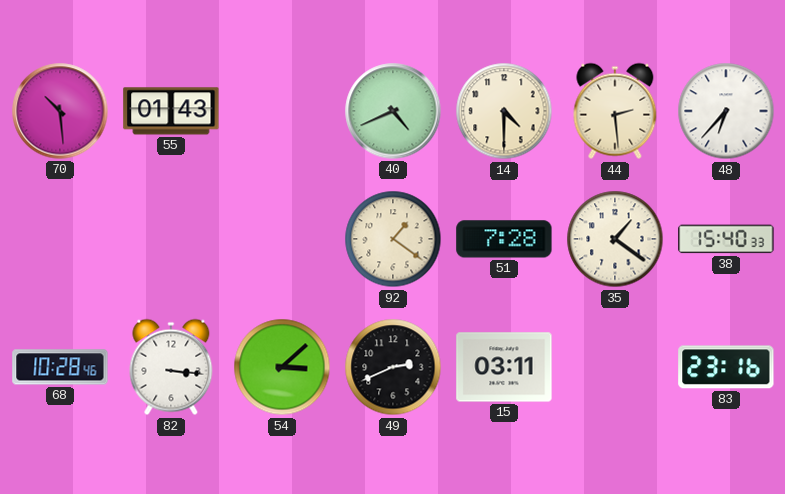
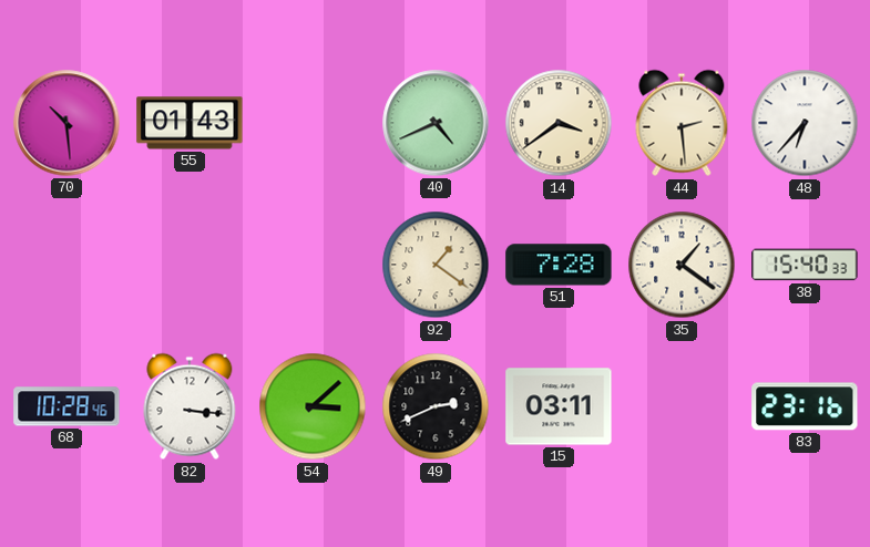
14: 4:30 -> 3:39
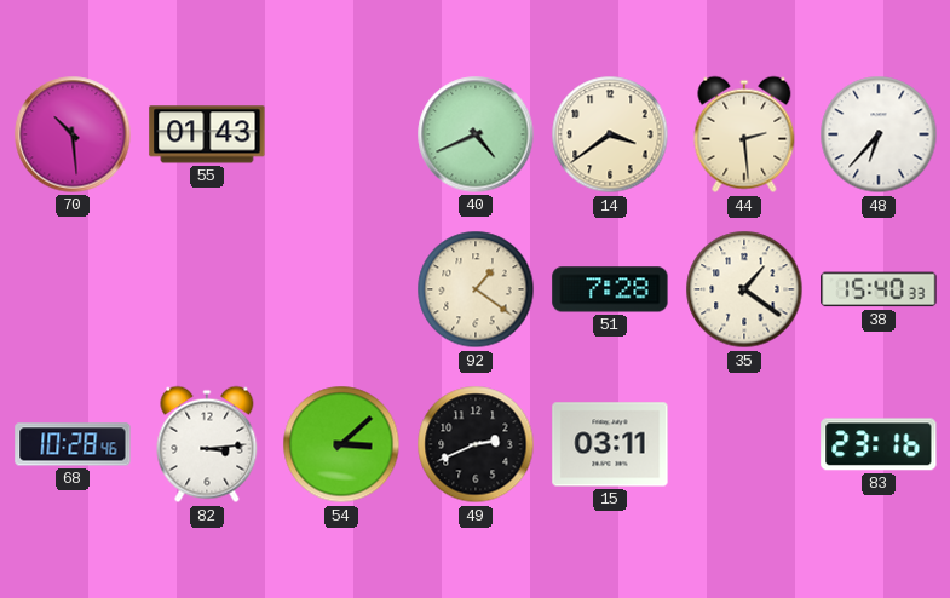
82: 3:16 -> 3:14
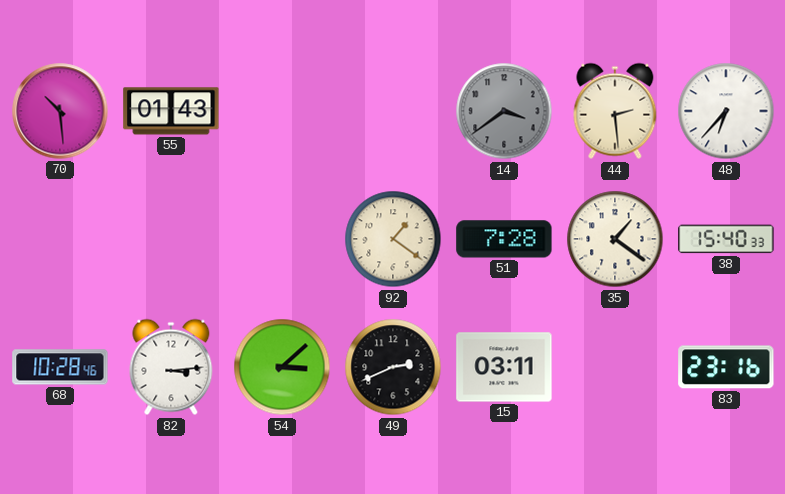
40: 4:41 -> none
14 dial: cream -> grey
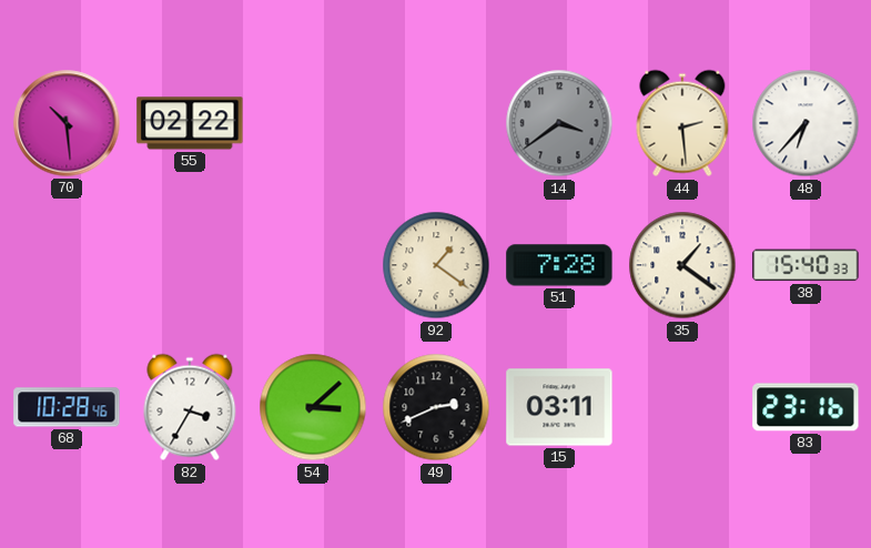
55: 01:43 -> 02:22
82: 3:14 -> 3:35
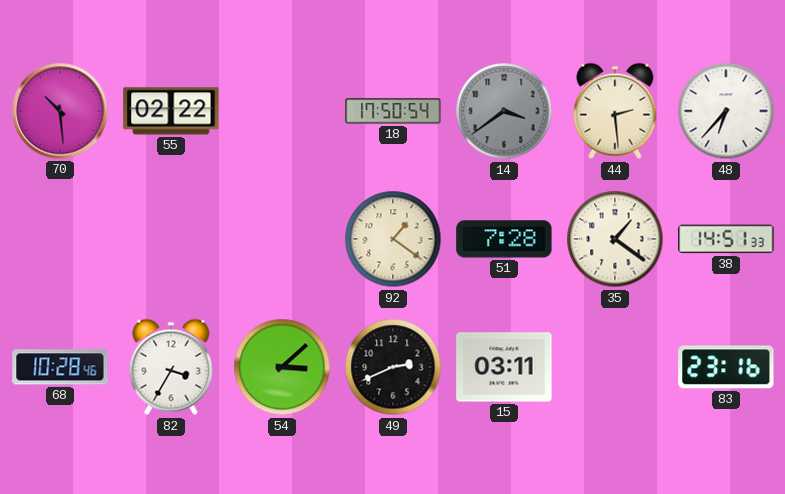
18: none -> 17:50
38: 15:40 -> 14:51
